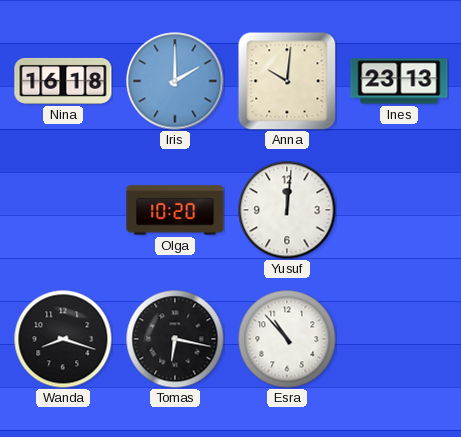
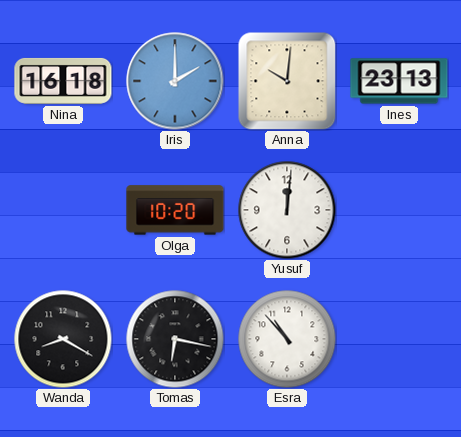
Wanda: 8:18 -> 8:20
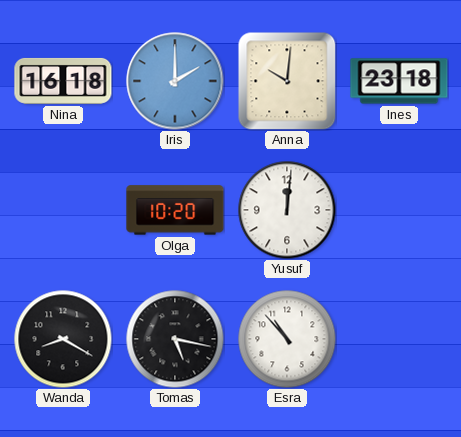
Ines: 23:13 -> 23:18
Tomas: 6:17 -> 5:17
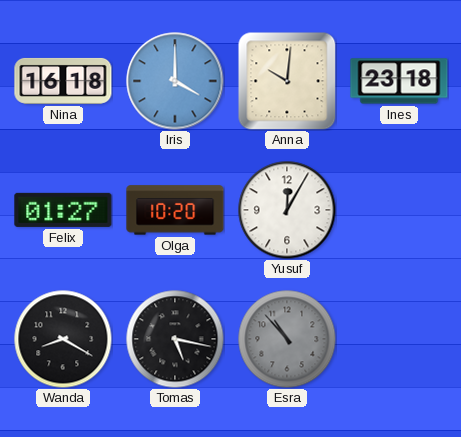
Iris: 2:00 -> 4:00
Felix: none -> 01:27
Yusuf: 12:01 -> 12:05
Esra dial: white -> grey
